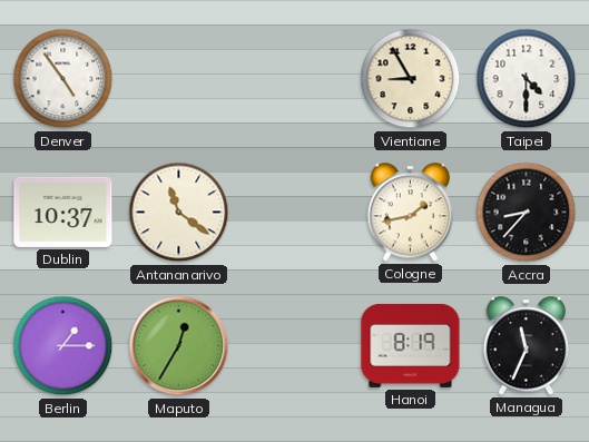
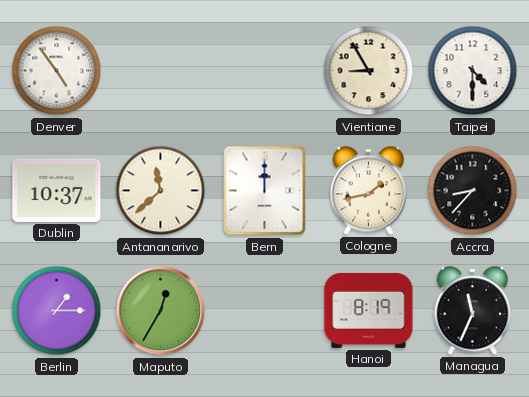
Antananarivo: 11:21 -> 11:38
Bern: none -> 12:00
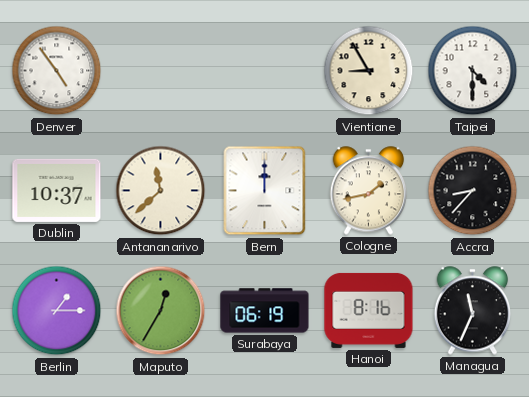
Surabaya: none -> 06:19
Hanoi: 8:19 -> 8:16
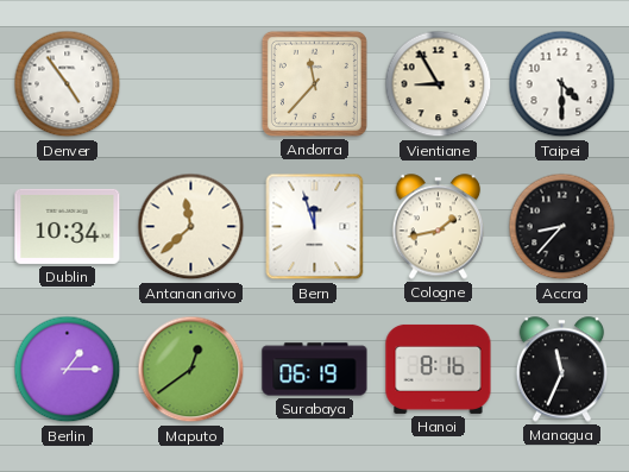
Andorra: none -> 11:37
Dublin: 10:37 -> 10:34
Bern: 12:00 -> 11:57
Maputo: 12:35 -> 12:39
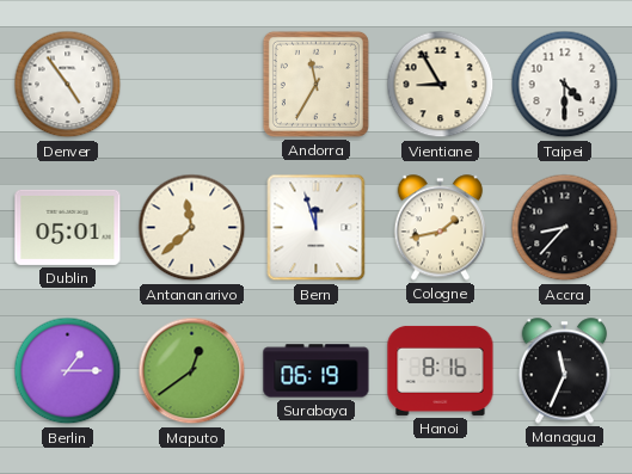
Andorra: 11:37 -> 11:35
Dublin: 10:34 -> 05:01
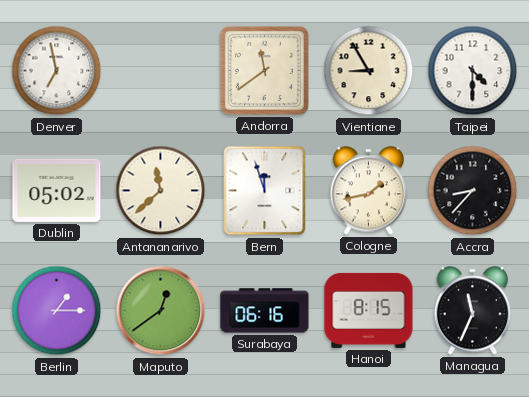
Denver: 4:54 -> 6:58
Andorra: 11:35 -> 11:39
Dublin: 05:01 -> 05:02
Surabaya: 06:19 -> 06:16
Hanoi: 8:16 -> 8:15
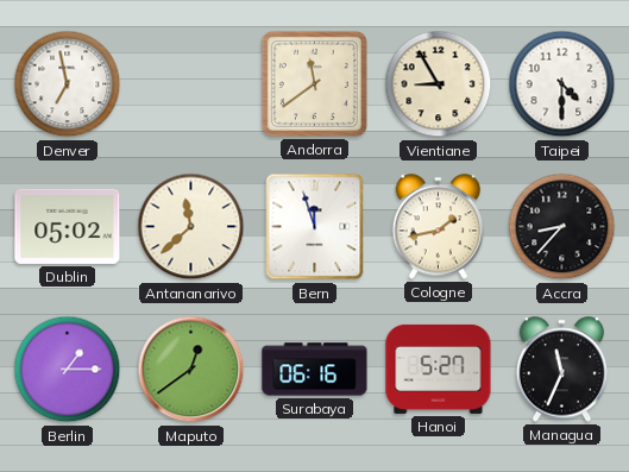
Hanoi: 8:15 -> 5:27
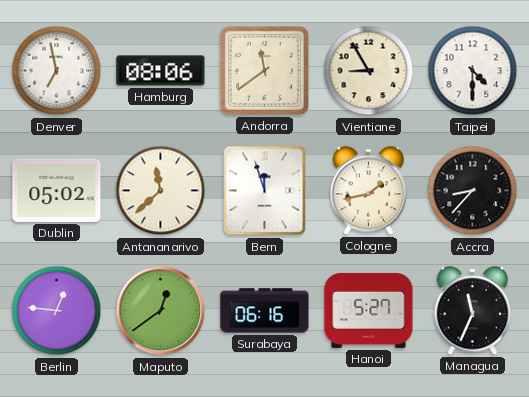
Hamburg: none -> 08:06
Berlin: 1:15 -> 12:46
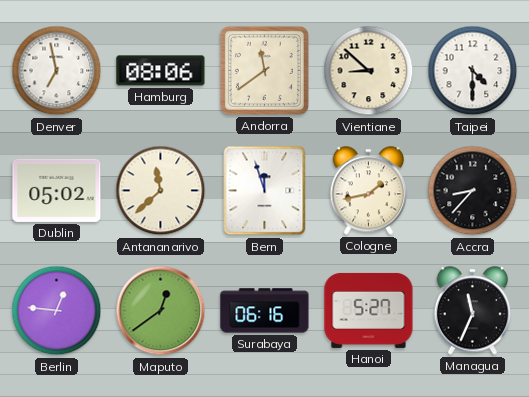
Vientiane: 8:55 -> 8:52
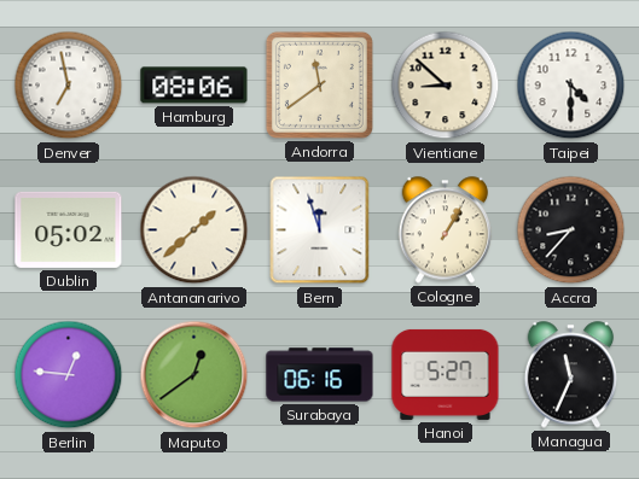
Antananarivo: 11:38 -> 1:38
Cologne: 1:43 -> 1:05
